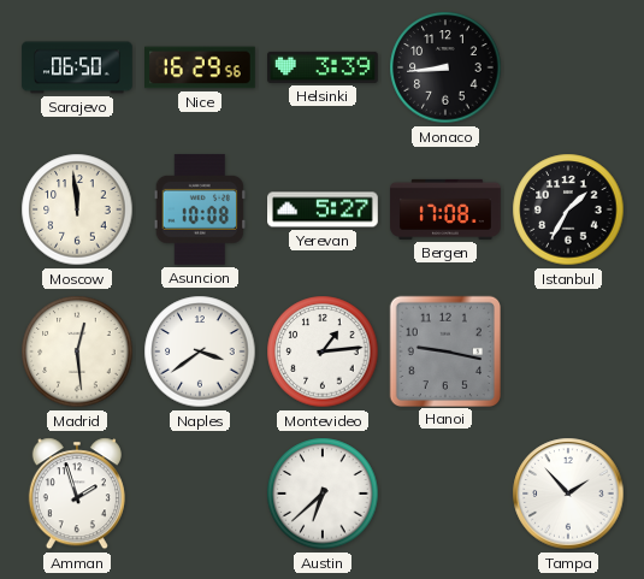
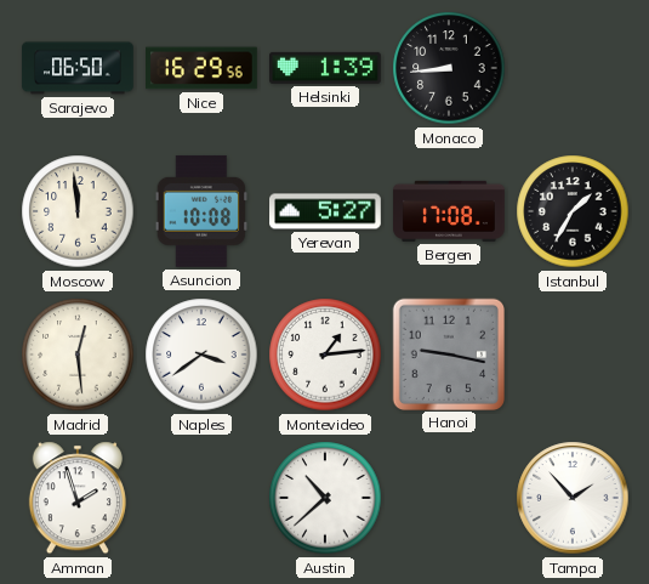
Helsinki: 3:39 -> 1:39
Austin: 6:38 -> 10:38
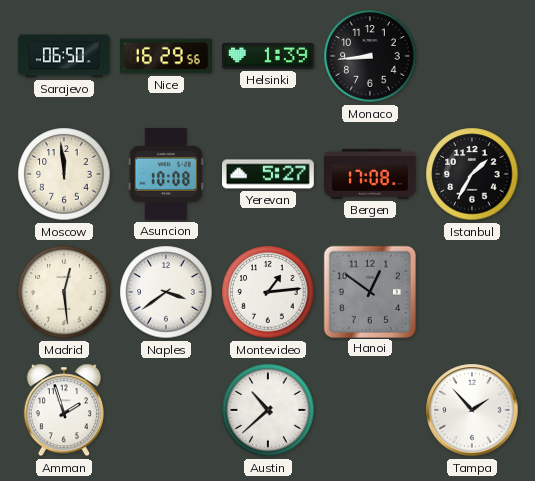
Hanoi: 9:17 -> 12:51
